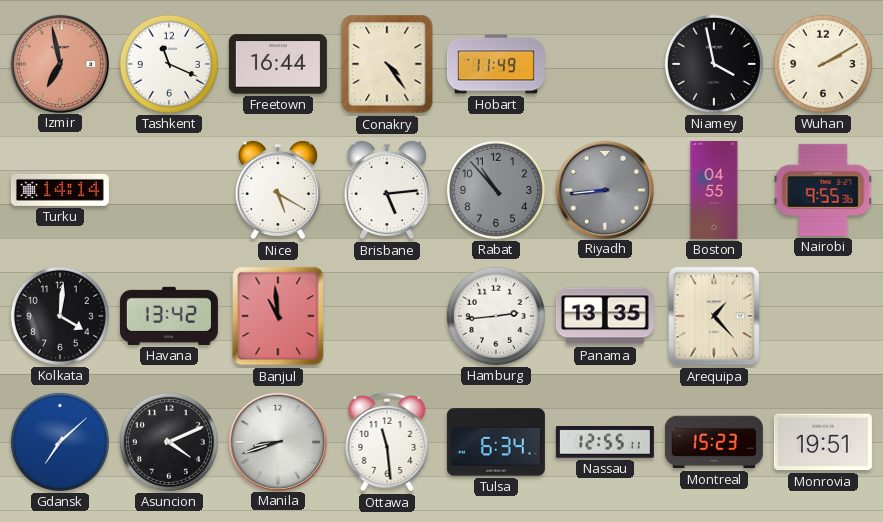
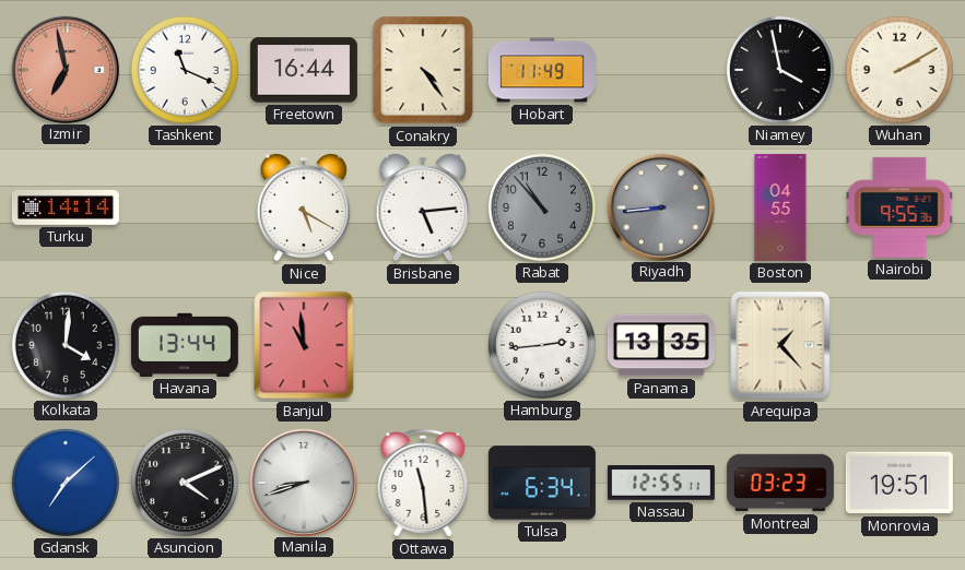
Havana: 13:42 -> 13:44
Montreal: 15:23 -> 03:23
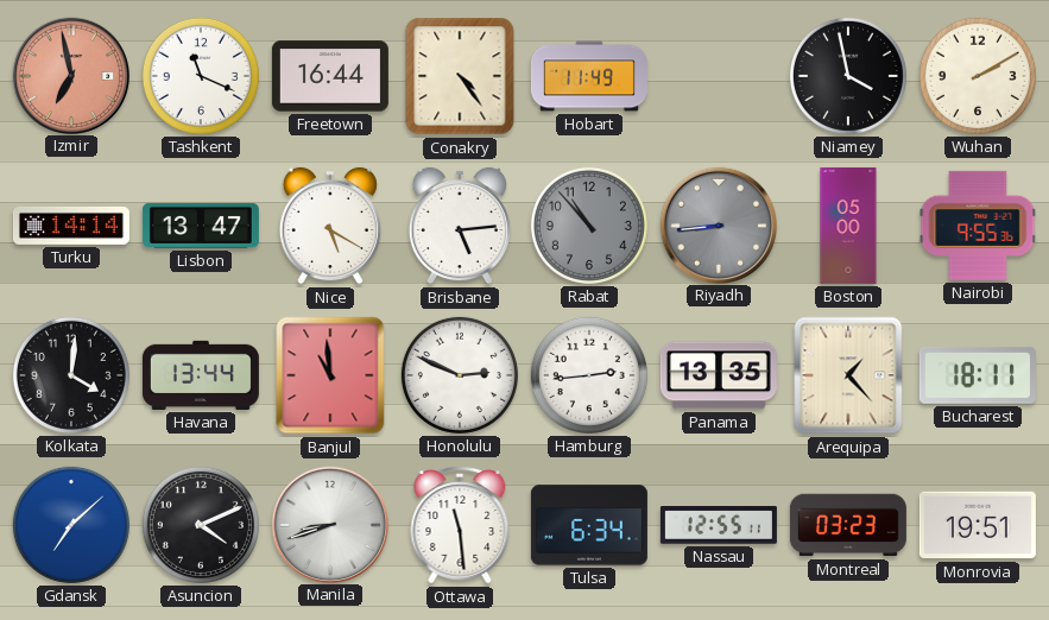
Lisbon: none -> 13:47
Boston: 04:55 -> 05:00
Honolulu: none -> 2:49
Bucharest: none -> 18:11
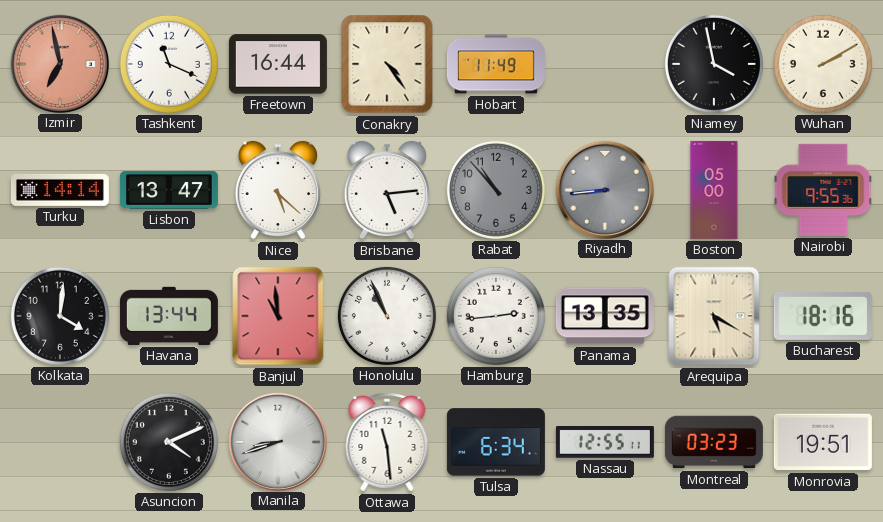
Nice: 5:20 -> 5:22
Honolulu: 2:49 -> 10:56
Arequipa: 1:23 -> 5:20
Bucharest: 18:11 -> 18:16
Gdansk: 7:08 -> none
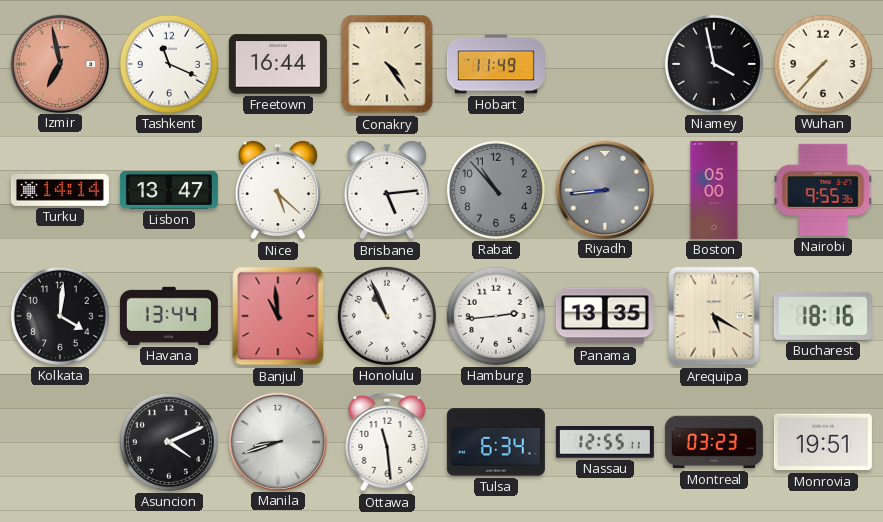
Wuhan: 2:10 -> 7:37
